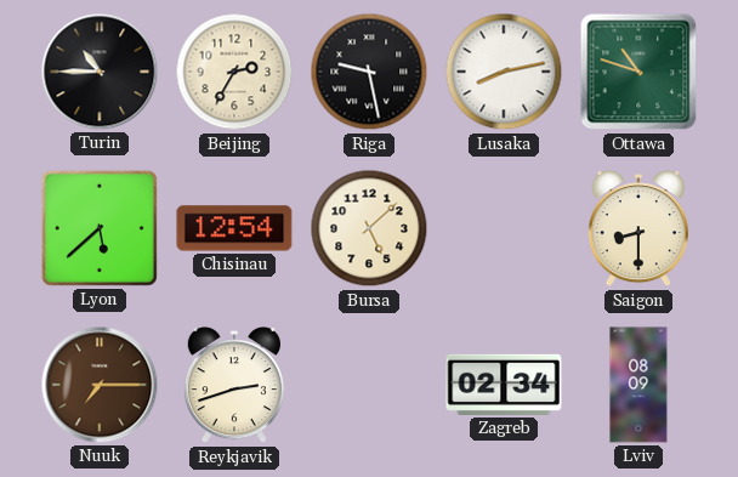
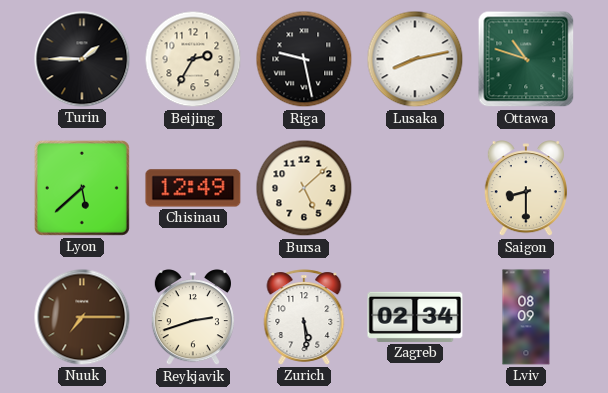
Turin: 10:45 -> 1:45
Chisinau: 12:54 -> 12:49
Zurich: none -> 5:29
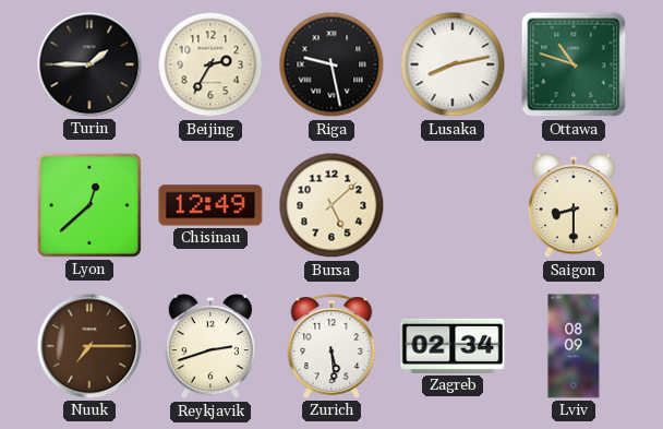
Lyon: 5:38 -> 12:38
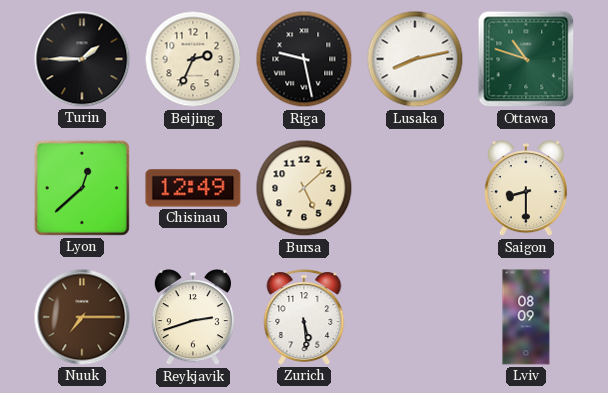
Beijing: 2:35 -> 2:34
Zagreb: 02:34 -> none
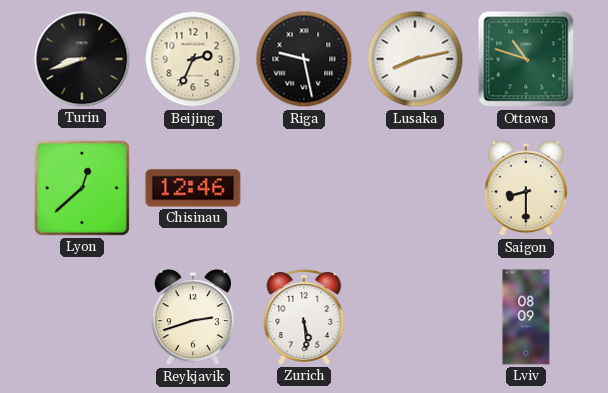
Turin: 1:45 -> 8:42
Chisinau: 12:49 -> 12:46
Bursa: 5:08 -> none
Nuuk: 7:15 -> none
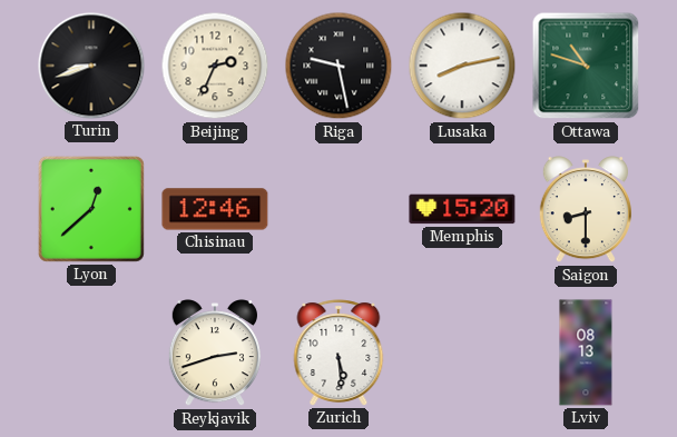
Memphis: none -> 15:20
Lviv: 08:09 -> 08:13
